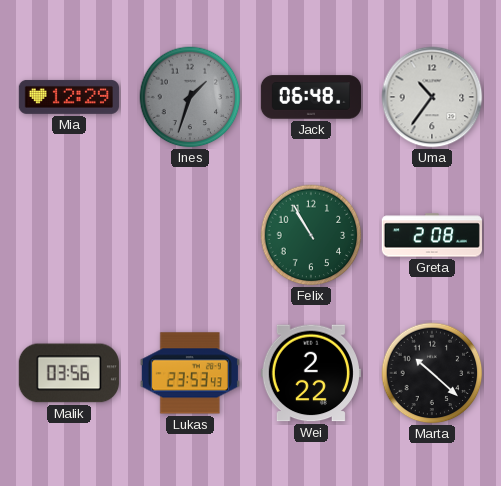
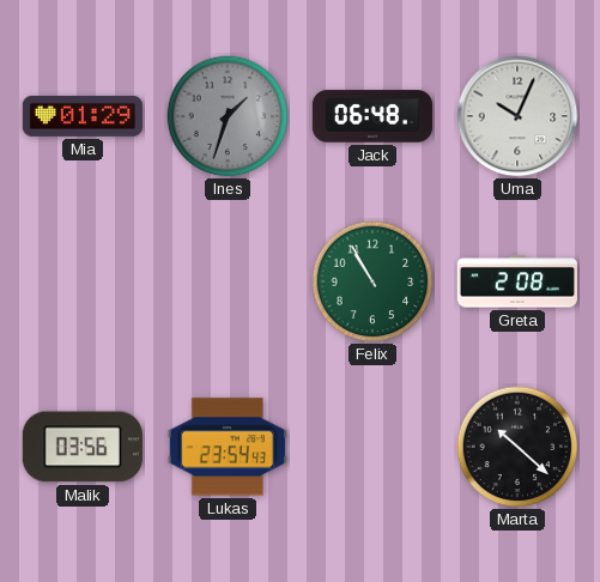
Mia: 12:29 -> 01:29
Uma: 10:36 -> 10:04
Lukas: 23:53 -> 23:54
Wei: 2:22 -> none
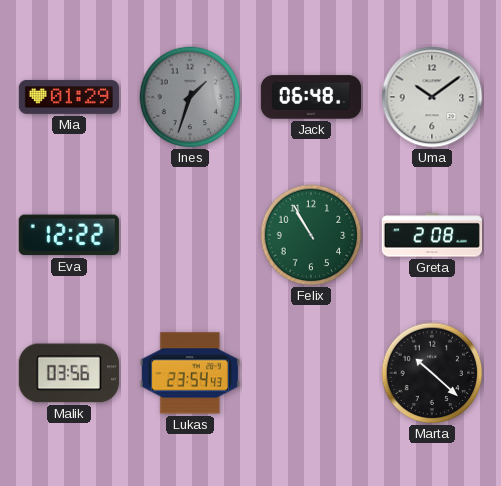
Uma: 10:04 -> 10:09
Eva: none -> 12:22
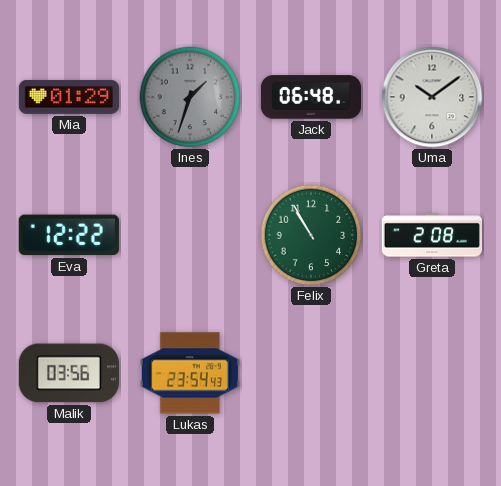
Marta: 10:22 -> none
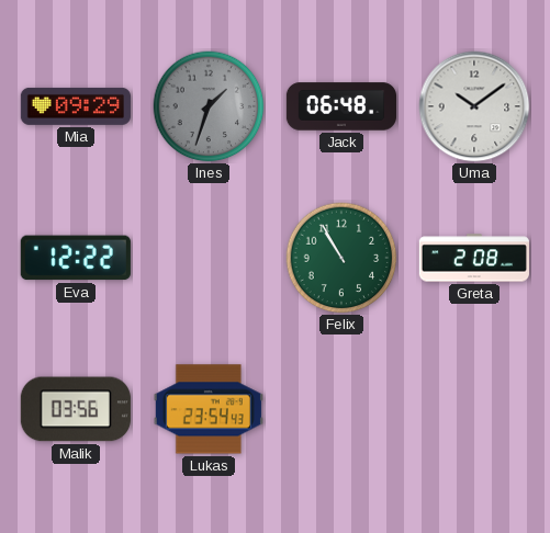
Mia: 01:29 -> 09:29
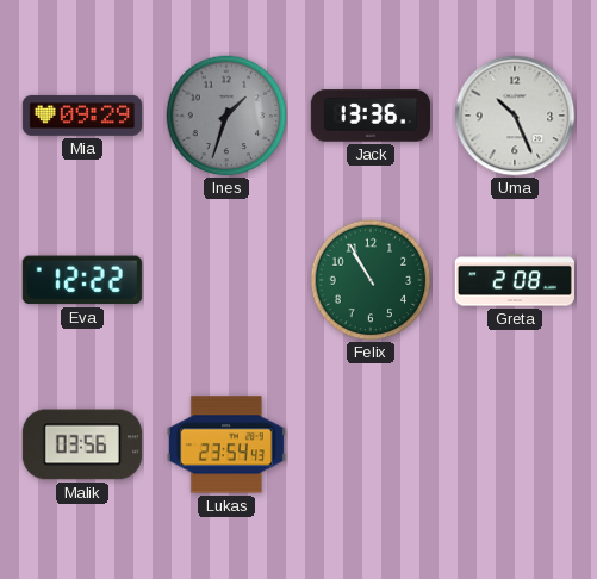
Jack: 06:48 -> 13:36
Uma: 10:09 -> 10:26
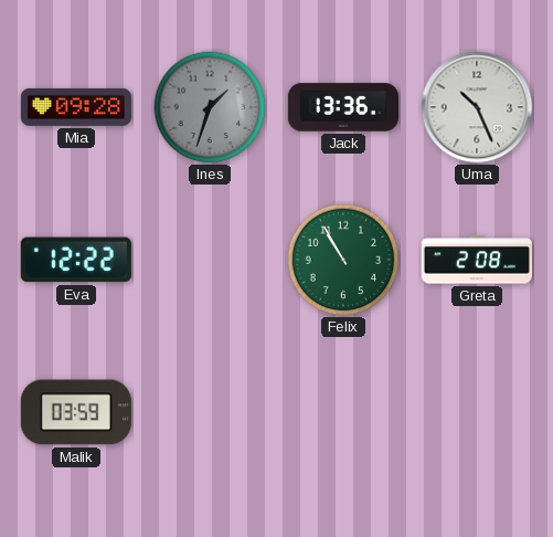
Mia: 09:29 -> 09:28
Malik: 03:56 -> 03:59
Lukas: 23:54 -> none
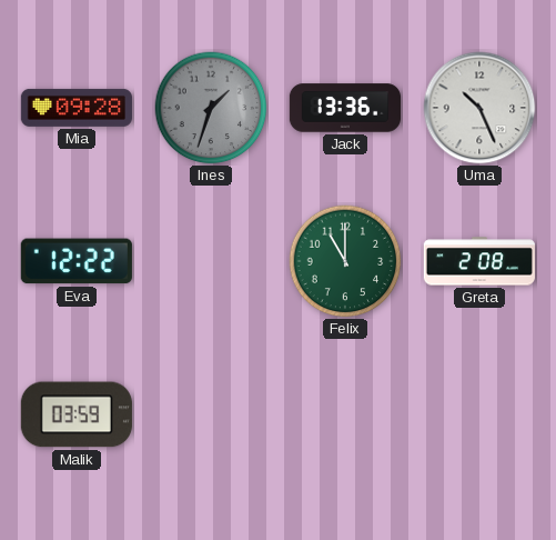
Felix: 10:55 -> 11:00
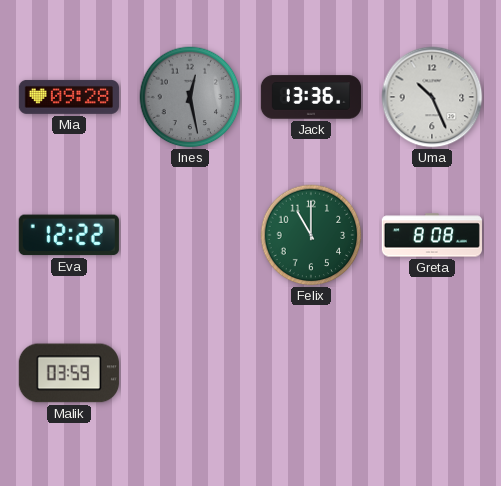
Ines: 1:33 -> 12:28
Greta: 2:08 -> 8:08
